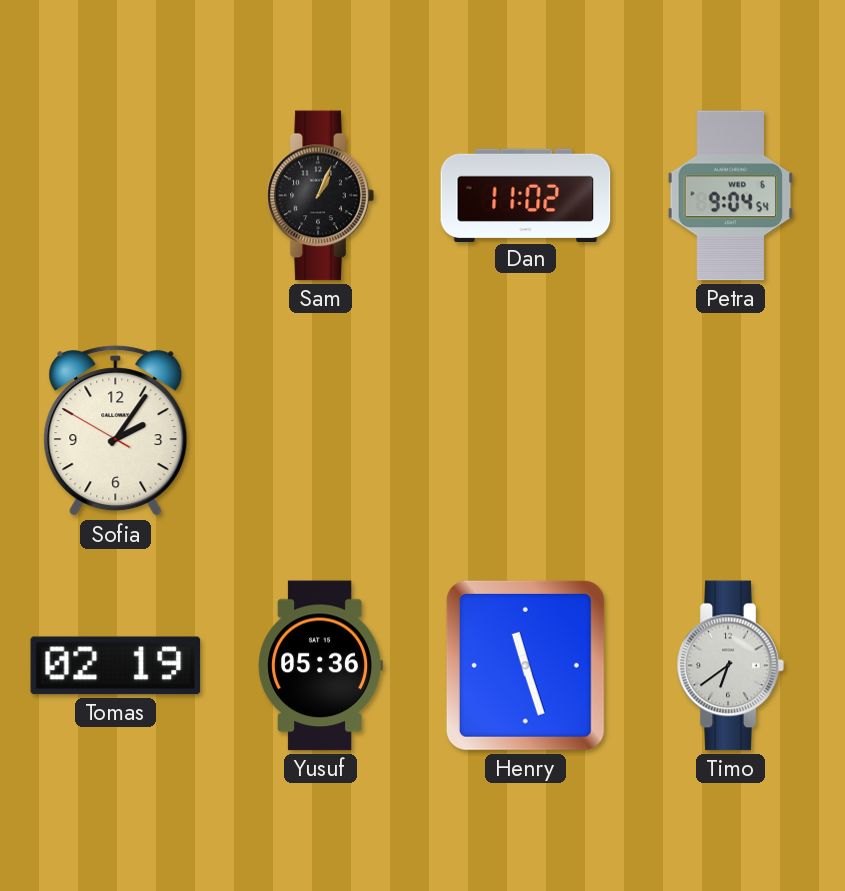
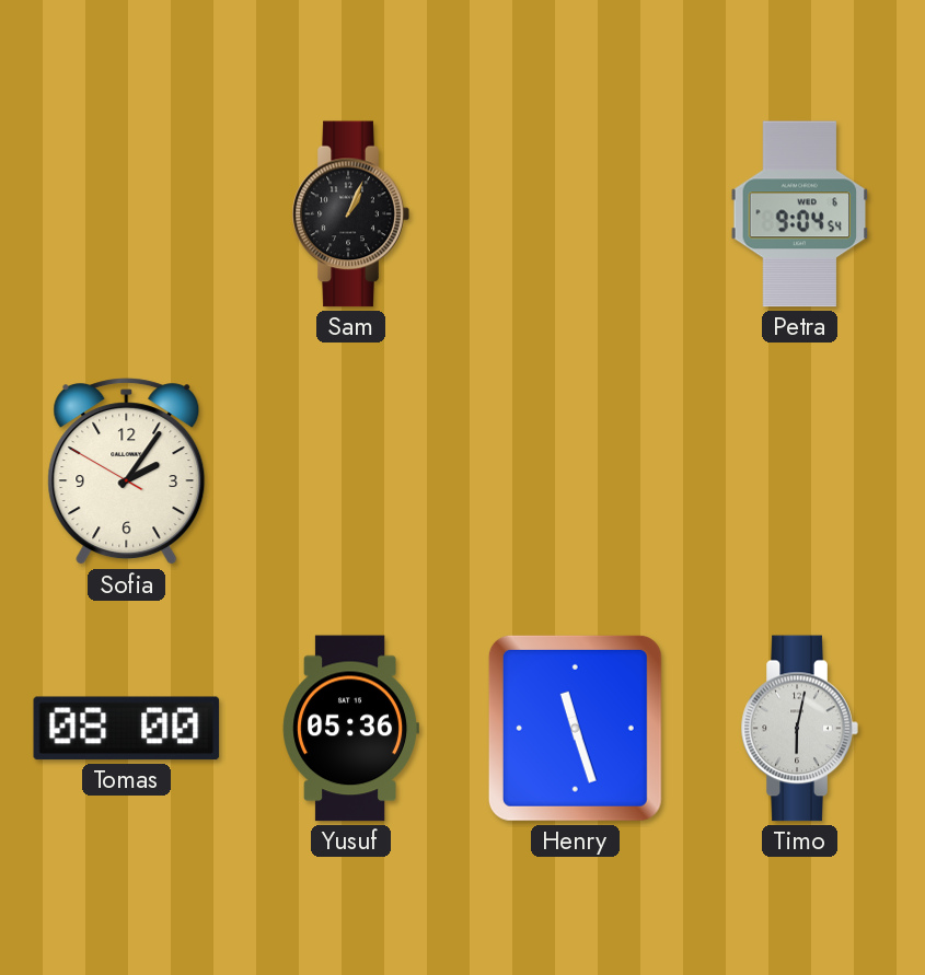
Dan: 11:02 -> none
Tomas: 02:19 -> 08:00
Timo: 6:39 -> 6:02
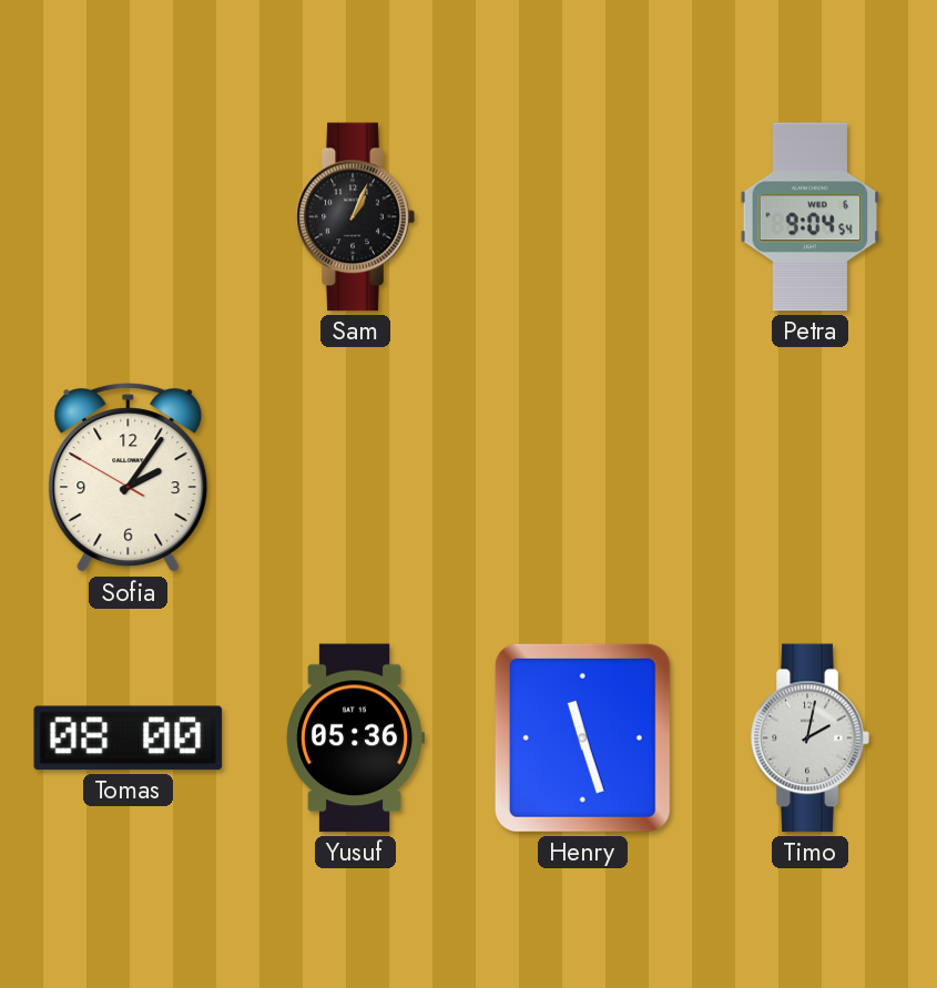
Timo: 6:02 -> 2:02
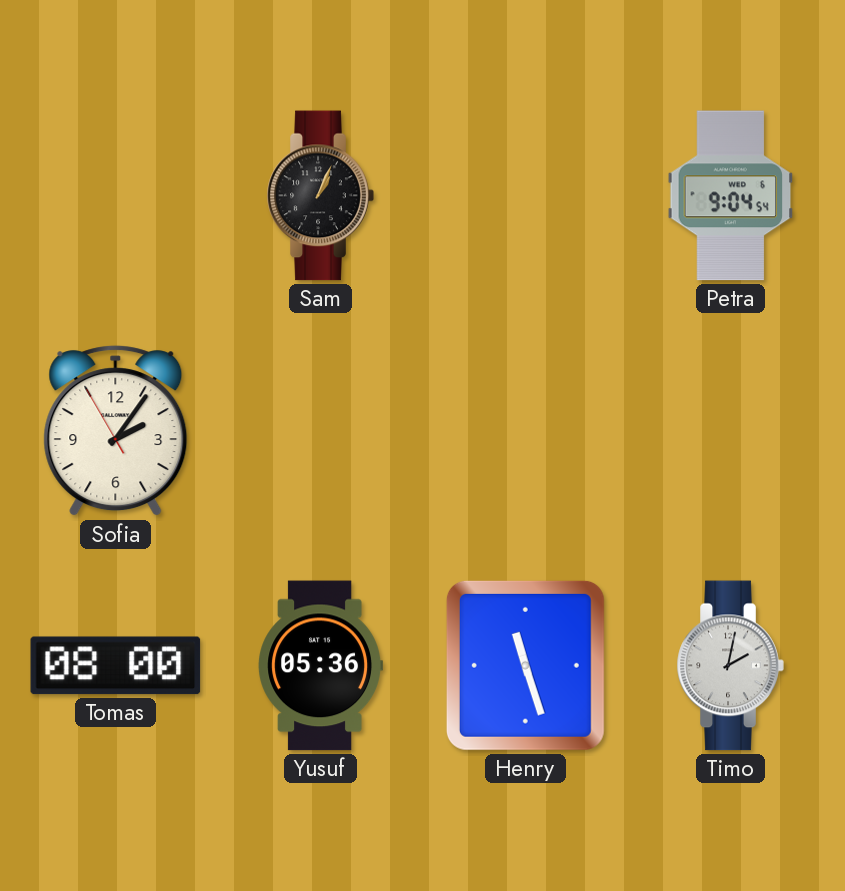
Sofia: 2:05:50 -> 2:05:55
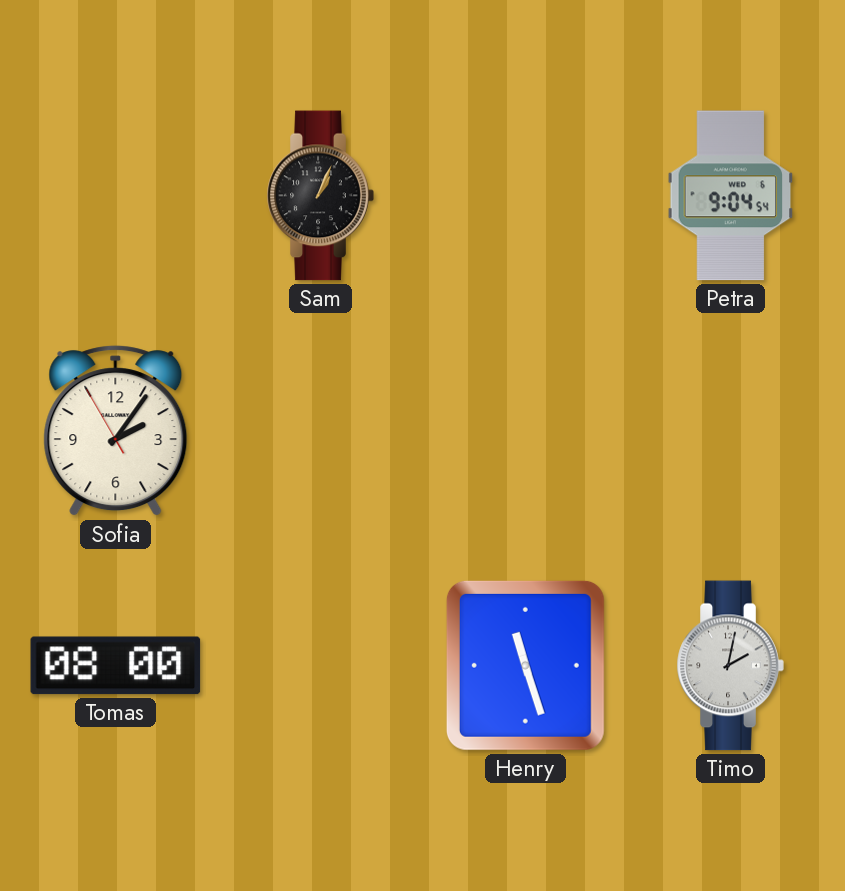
Yusuf: 05:36 -> none
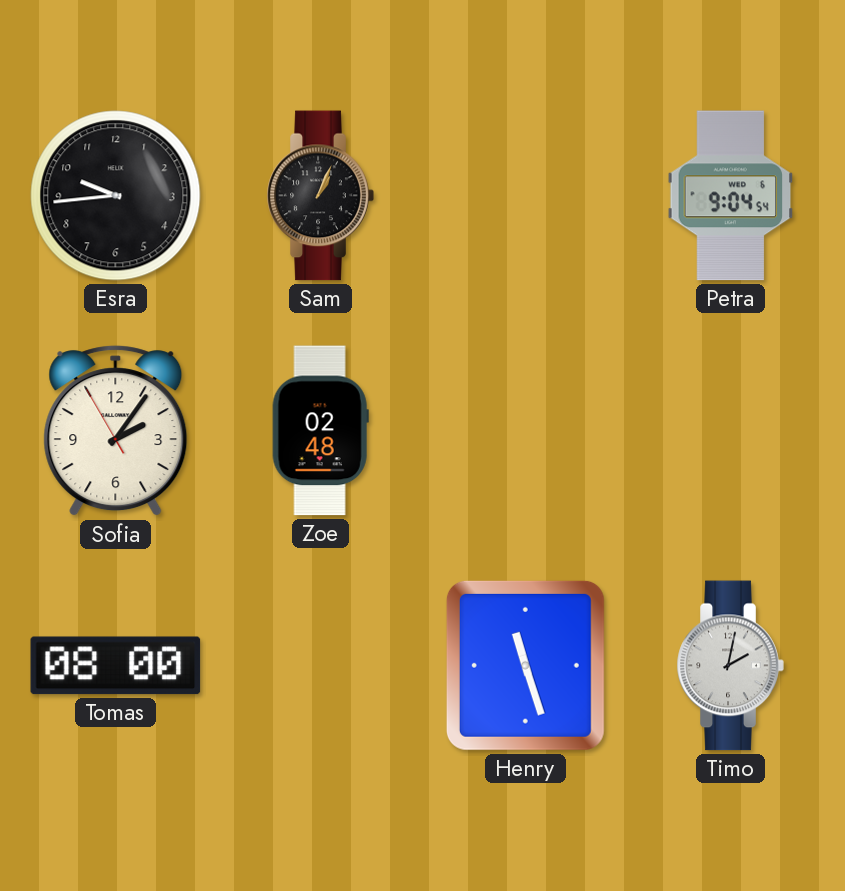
Esra: none -> 9:44
Zoe: none -> 02:48
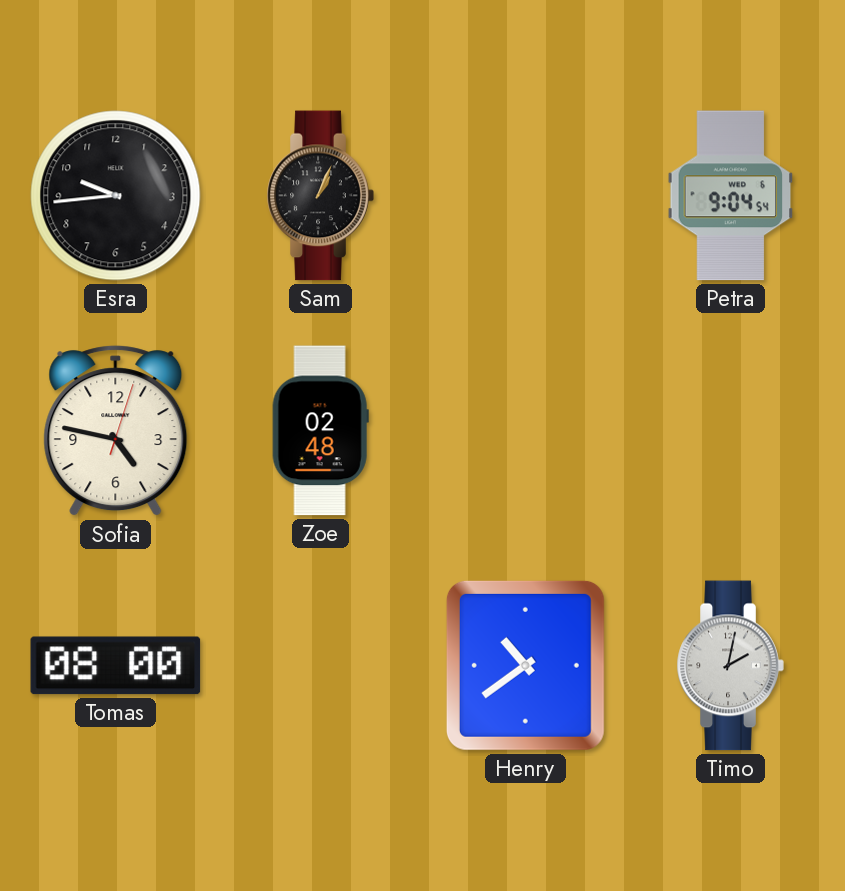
Sofia: 2:05 -> 4:47
Henry: 11:27 -> 10:39
